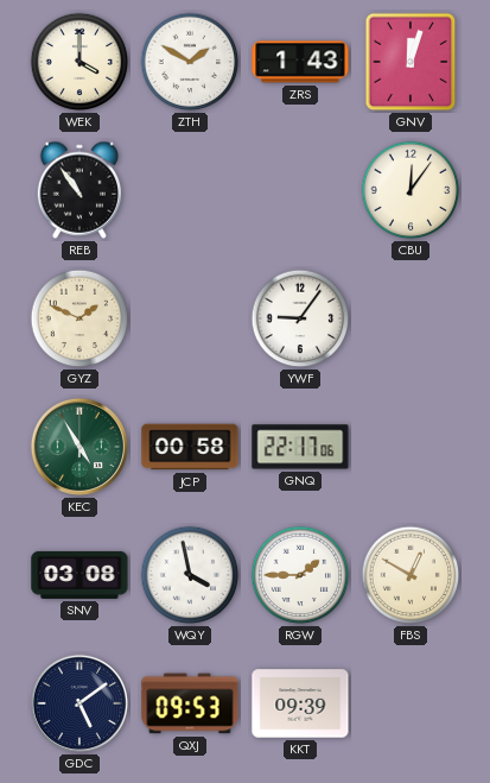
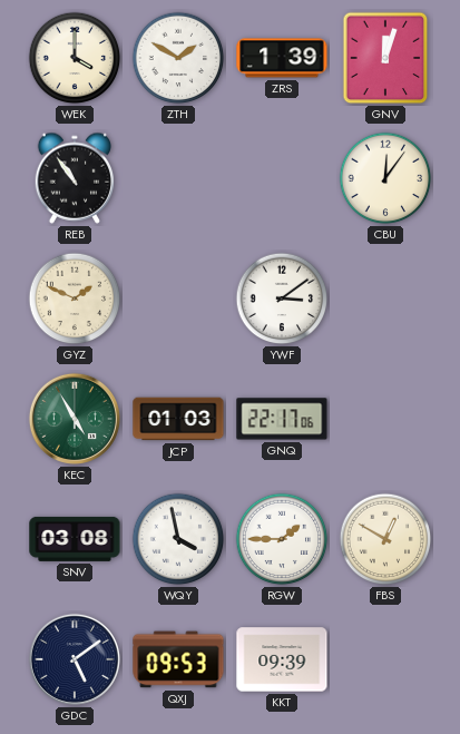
ZRS: 1:43 -> 1:39
YWF: 9:06 -> 3:09
JCP: 00:58 -> 01:03
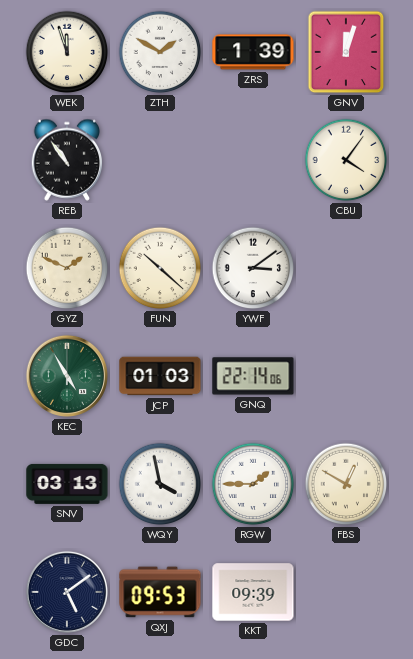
WEK: 4:00 -> 11:57
CBU: 12:06 -> 4:06
FUN: none -> 10:22
GNQ: 22:17 -> 22:14
SNV: 03:08 -> 03:13
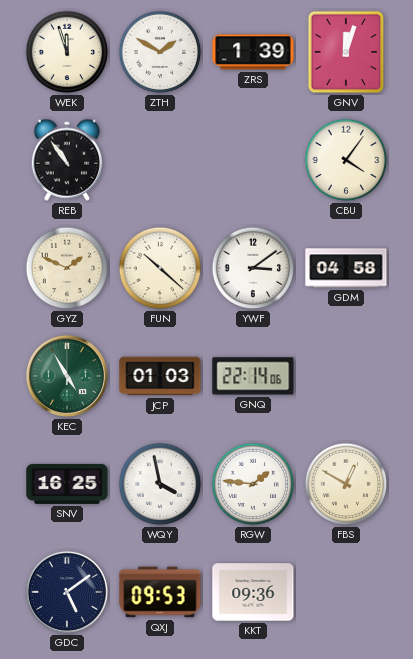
GDM: none -> 04:58
SNV: 03:13 -> 16:25
RGW: 1:45 -> 1:46
KKT: 09:39 -> 09:36
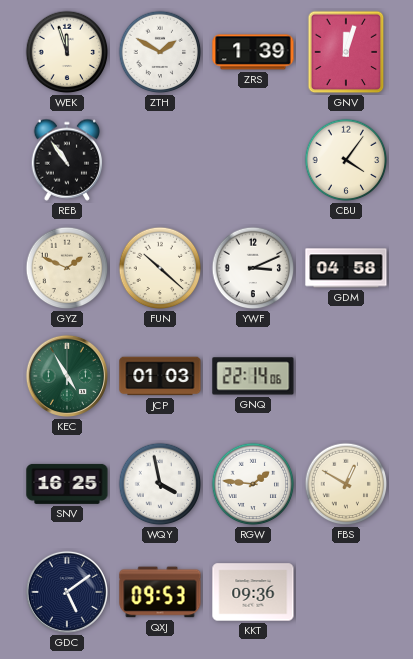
YWF: 3:09 -> 3:11
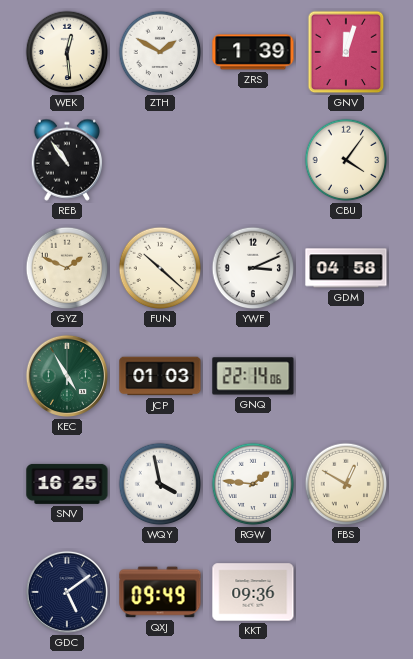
WEK: 11:57 -> 12:29
QXJ: 09:53 -> 09:49
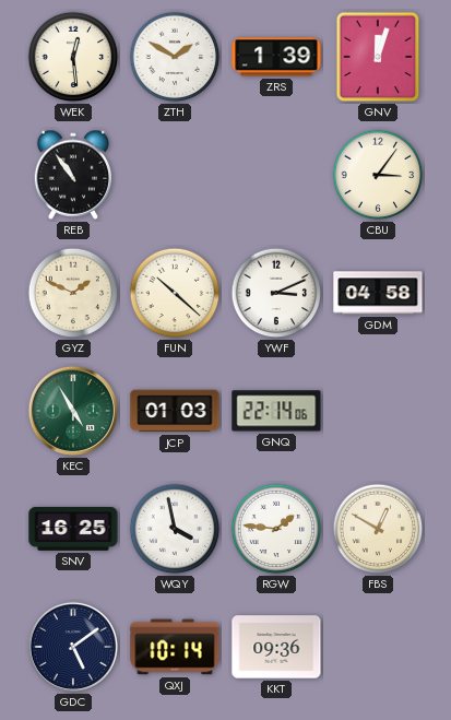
CBU: 4:06 -> 3:06
QXJ: 09:49 -> 10:14
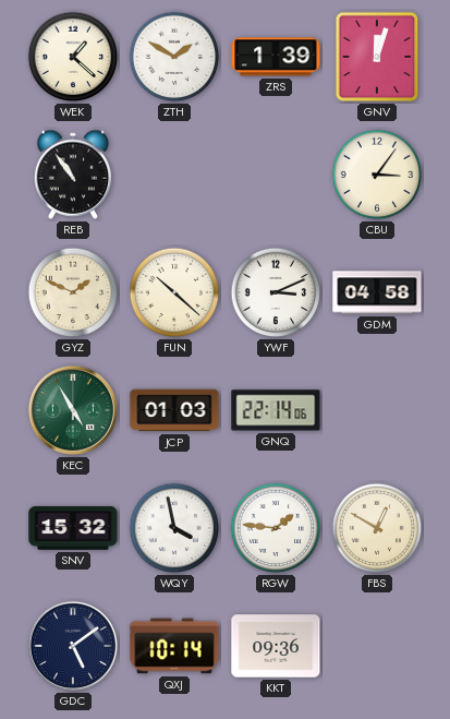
WEK: 12:29 -> 1:22
SNV: 16:25 -> 15:32
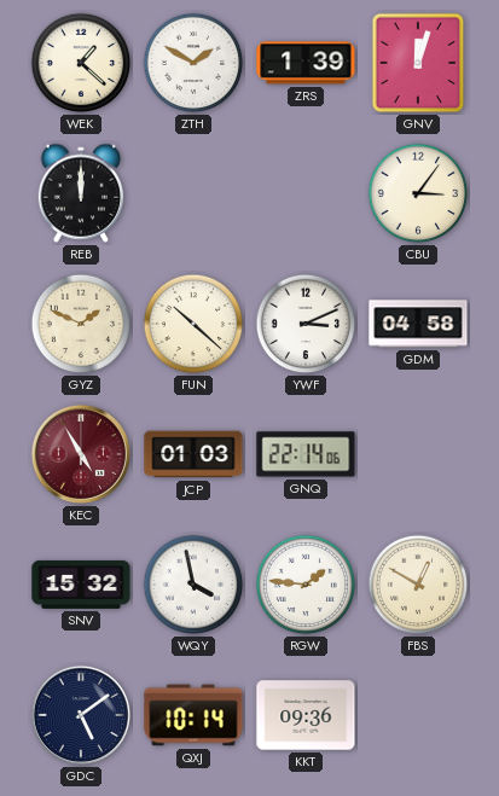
REB: 10:54 -> 12:00
KEC dial: green -> burgundy
